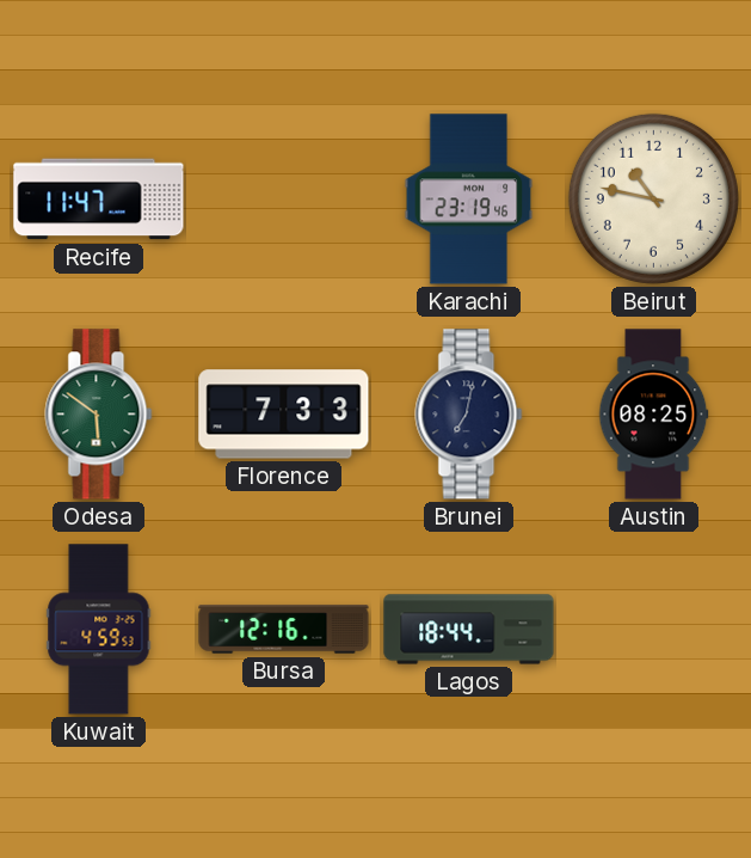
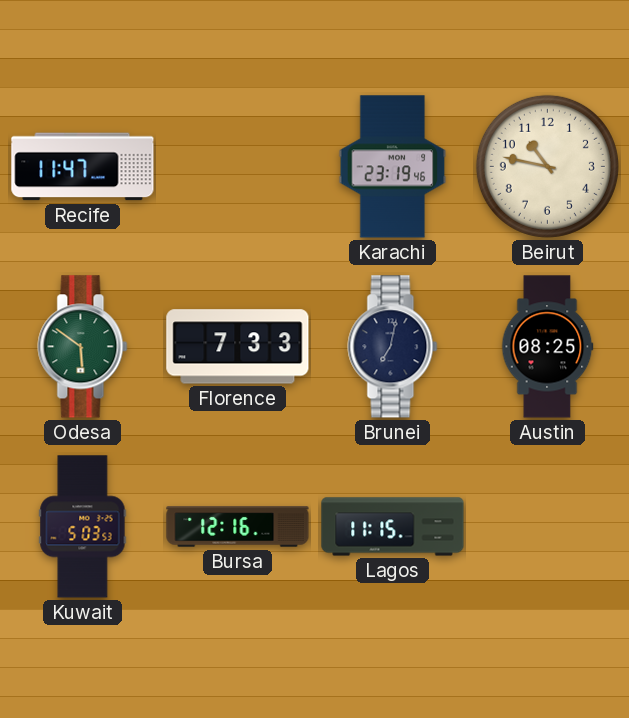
Kuwait: 4:59 -> 5:03
Lagos: 18:44 -> 11:15
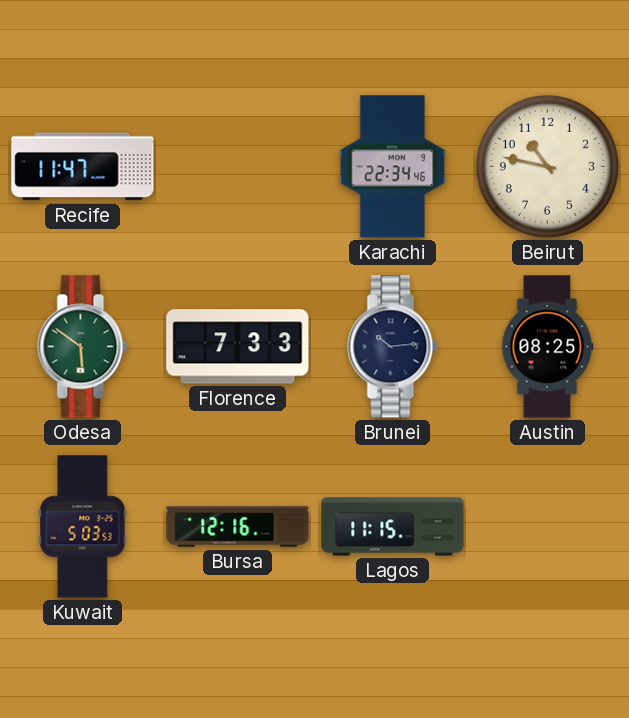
Karachi: 23:19 -> 22:34
Brunei: 7:02 -> 10:14
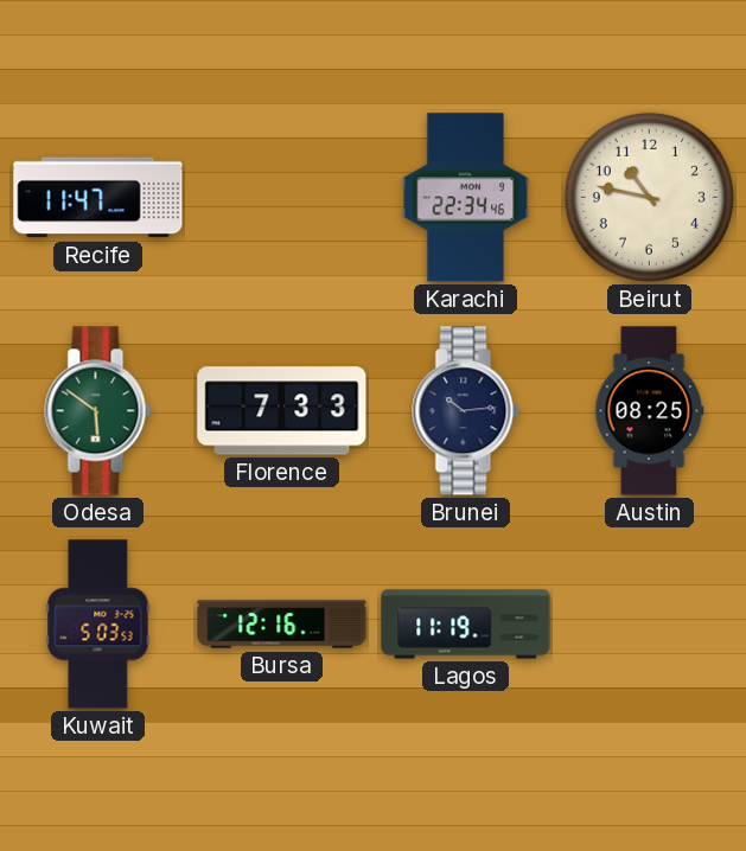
Lagos: 11:15 -> 11:19
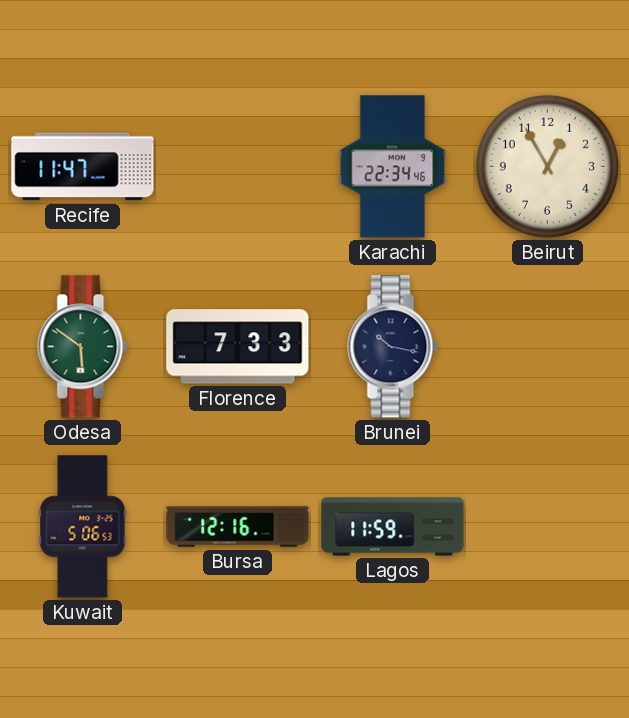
Beirut: 10:47 -> 12:55
Brunei: 10:14 -> 10:17
Austin: 08:25 -> none
Kuwait: 5:03 -> 5:06
Lagos: 11:19 -> 11:59
